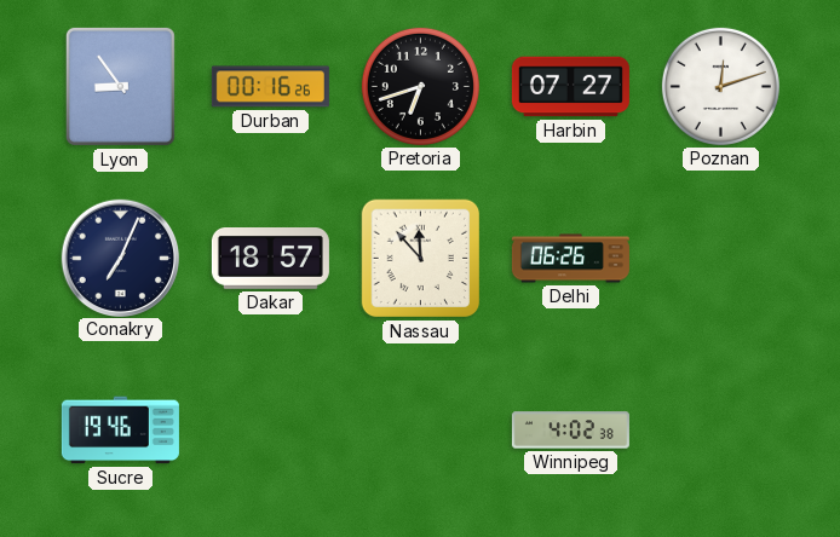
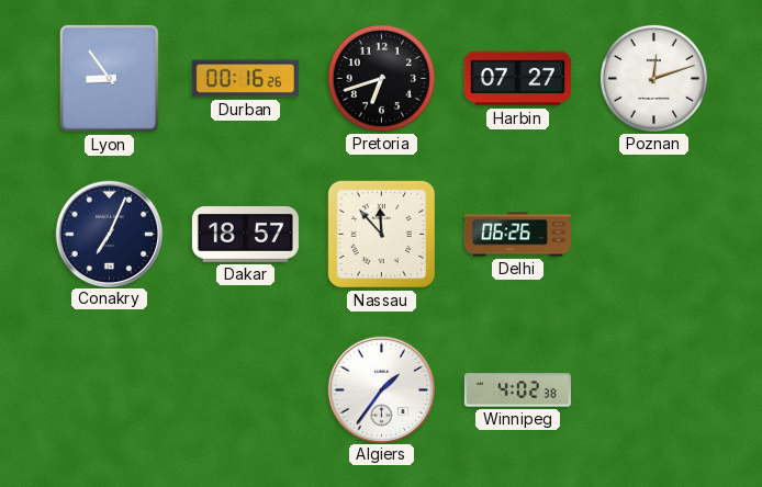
Sucre: 19:46 -> none
Algiers: none -> 1:36
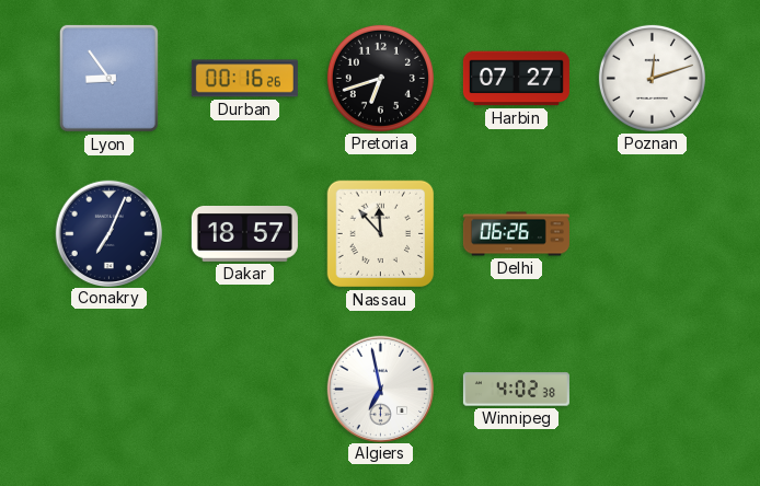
Algiers: 1:36 -> 6:58
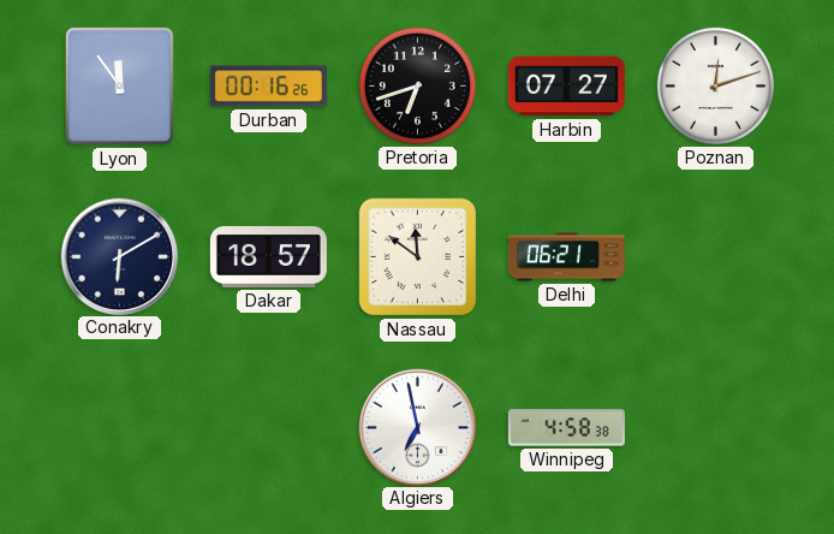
Lyon: 8:54 -> 11:54
Conakry: 7:04 -> 6:10
Nassau: 11:53 -> 11:51
Delhi: 06:26 -> 06:21
Winnipeg: 4:02 -> 4:58
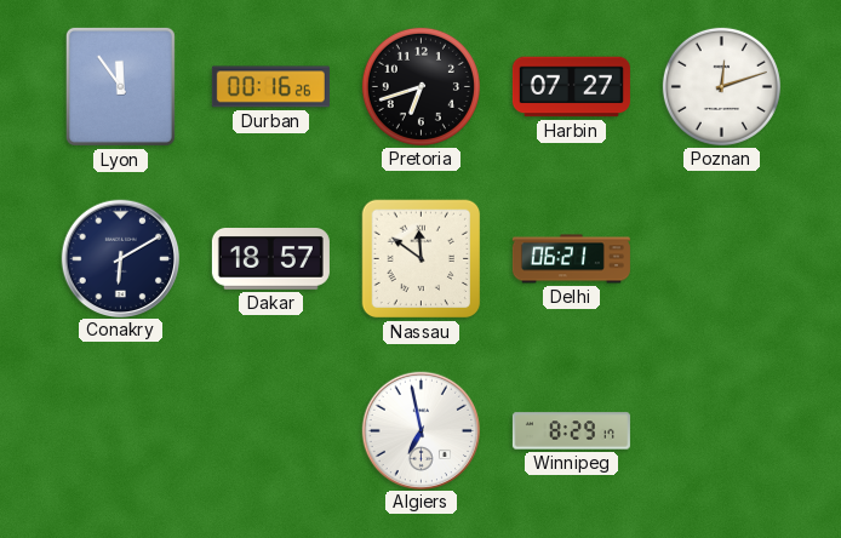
Winnipeg: 4:58 -> 8:29
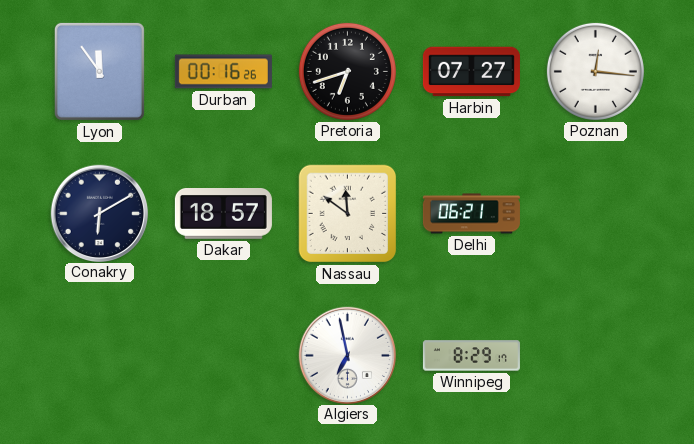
Poznan: 12:12 -> 12:16
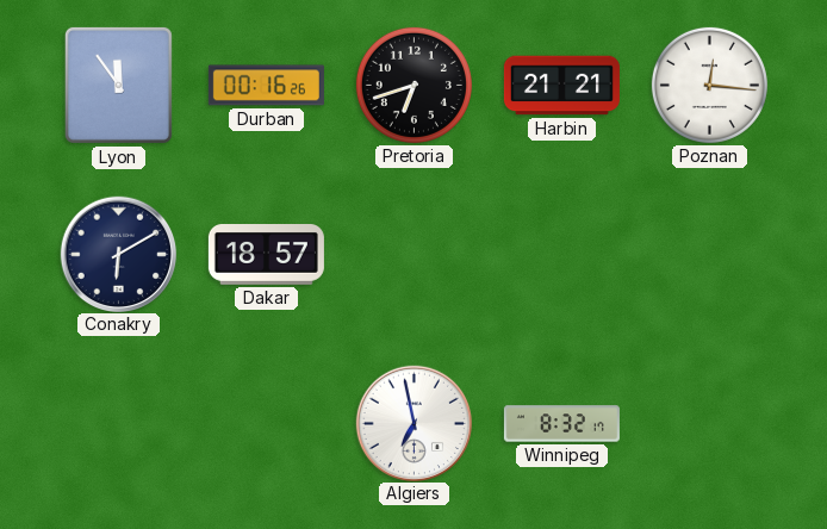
Harbin: 07:27 -> 21:21
Nassau: 11:51 -> none
Delhi: 06:21 -> none
Winnipeg: 8:29 -> 8:32
